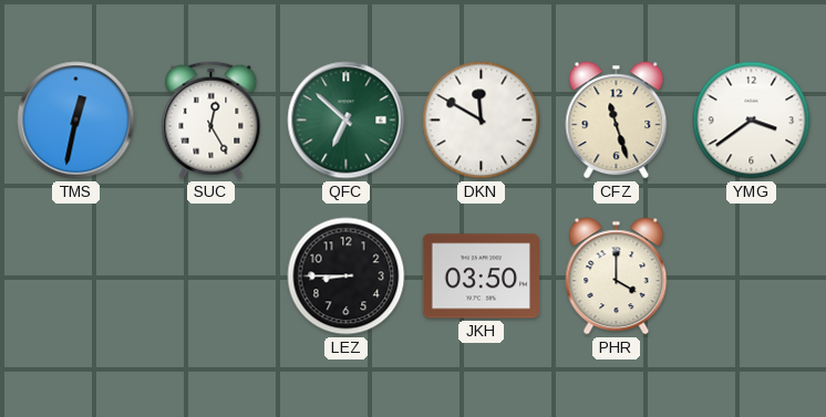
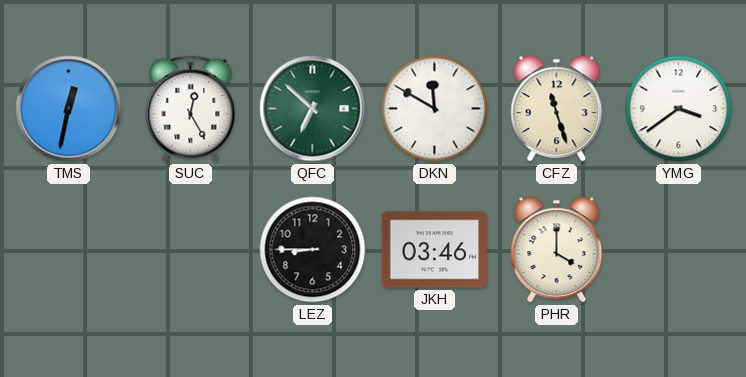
JKH: 03:50 -> 03:46
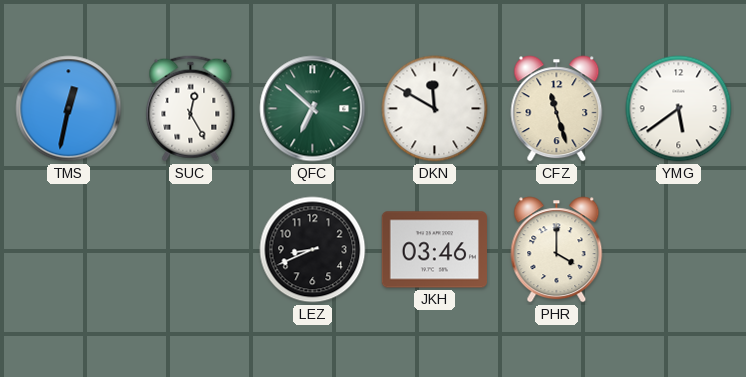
YMG: 3:39 -> 5:39
LEZ: 8:45 -> 8:41
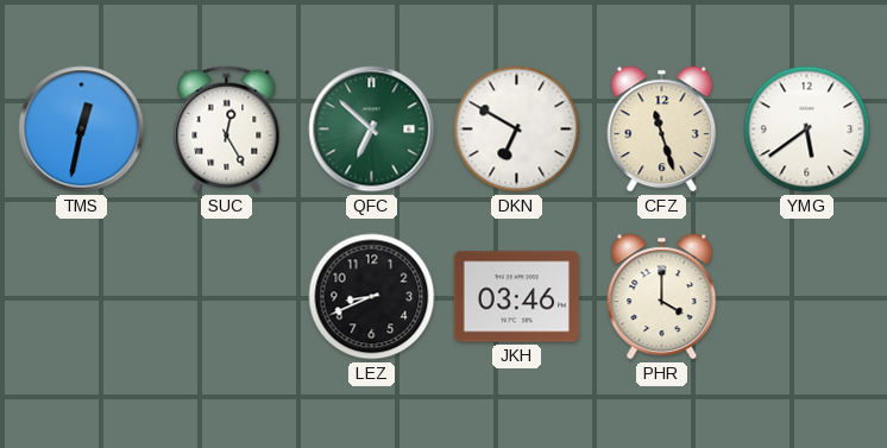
DKN: 11:50 -> 6:50
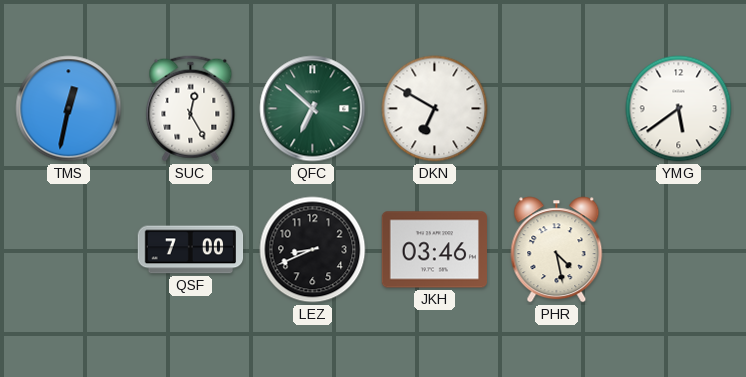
CFZ: 11:27 -> none
QSF: none -> 7:00
PHR: 4:00 -> 4:28
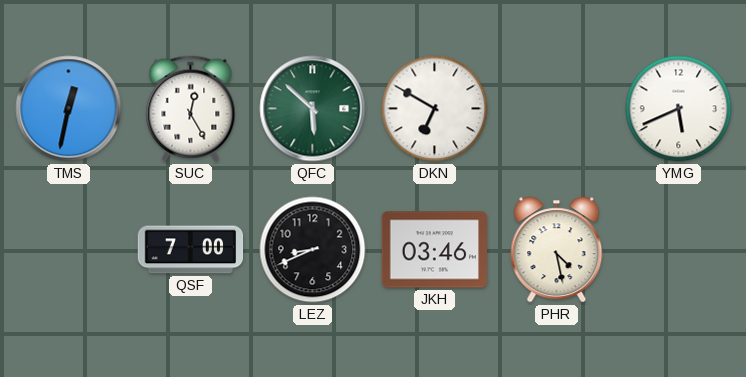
QFC: 6:52 -> 5:52
YMG: 5:39 -> 5:41
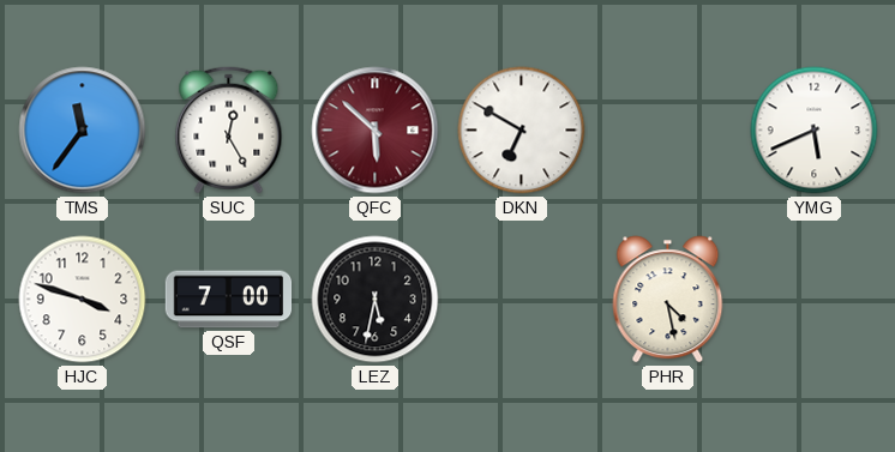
TMS: 12:32 -> 11:36
QFC dial: green -> burgundy
HJC: none -> 3:48
LEZ: 8:41 -> 5:32
JKH: 03:46 -> none
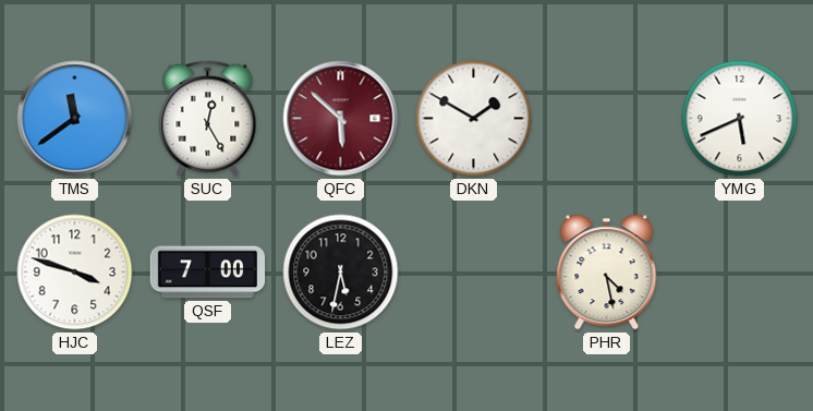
TMS: 11:36 -> 11:39
DKN: 6:50 -> 1:50
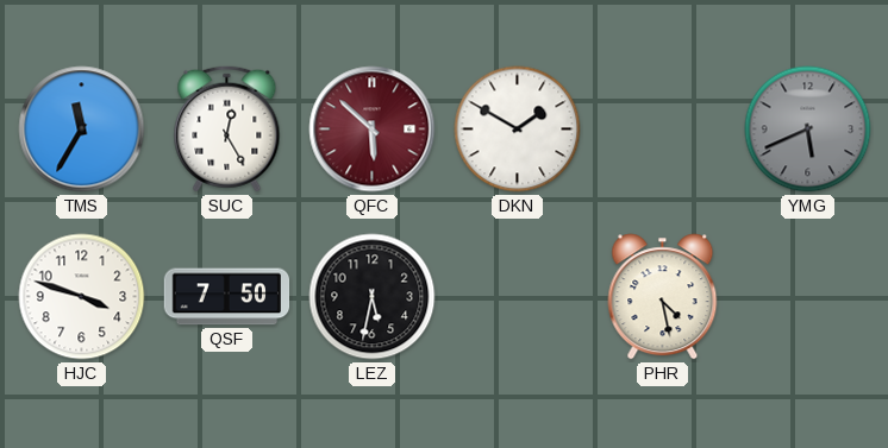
TMS: 11:39 -> 11:35
YMG dial: white -> grey
QSF: 7:00 -> 7:50
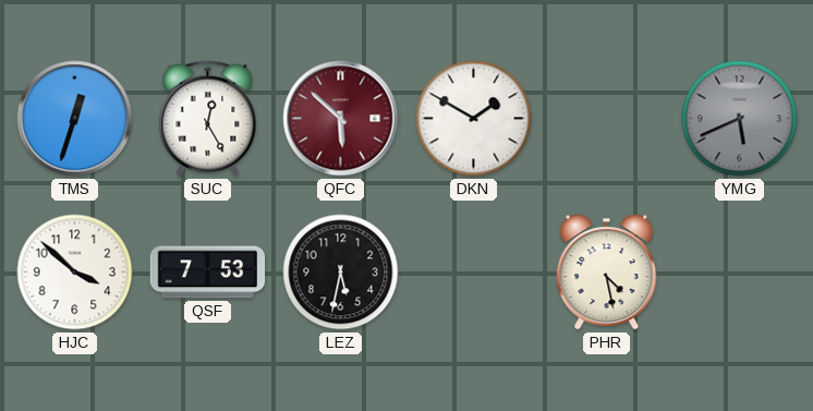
TMS: 11:35 -> 12:33
HJC: 3:48 -> 3:52
QSF: 7:50 -> 7:53
